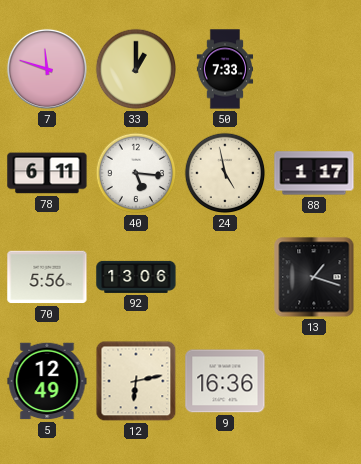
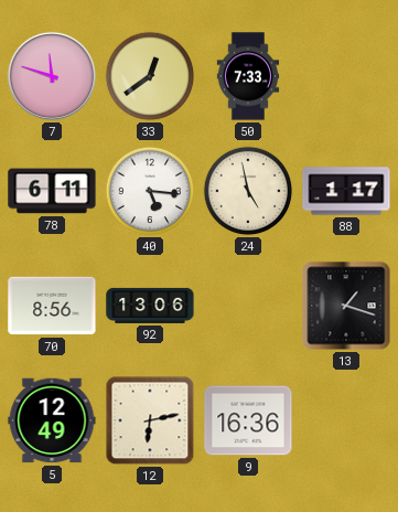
33: 1:00 -> 12:39
70: 5:56 -> 8:56
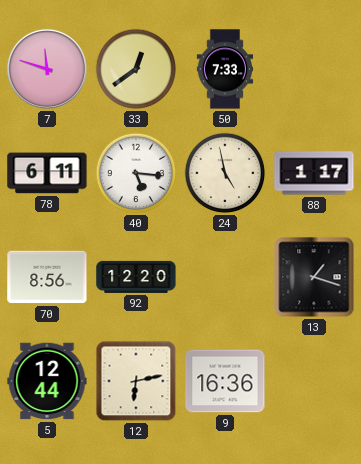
92: 13:06 -> 12:20
5: 12:49 -> 12:44
